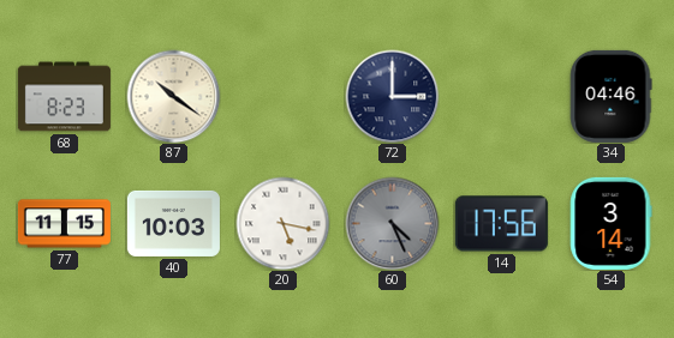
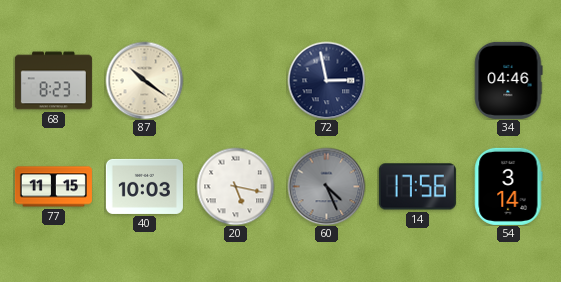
72: 3:00 -> 2:58
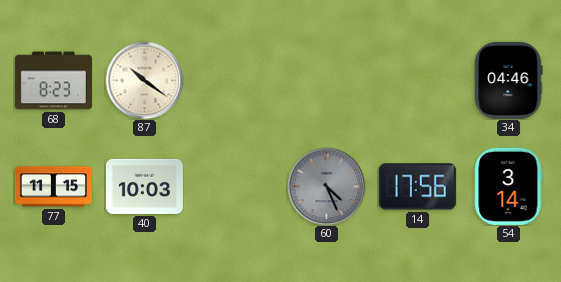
72: 2:58 -> none
20: 5:17 -> none
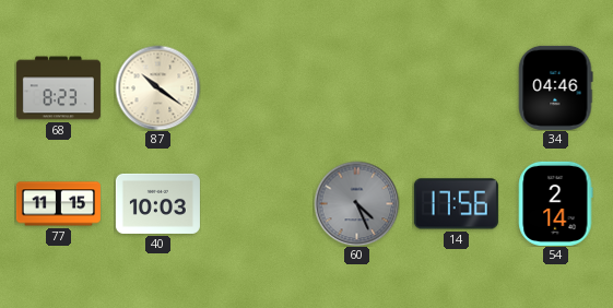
54: 3:14 -> 2:14
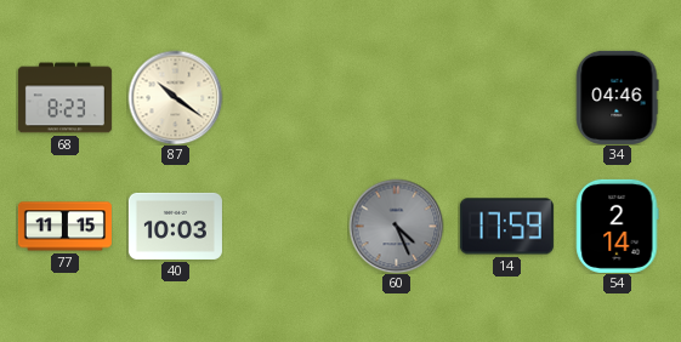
14: 17:56 -> 17:59
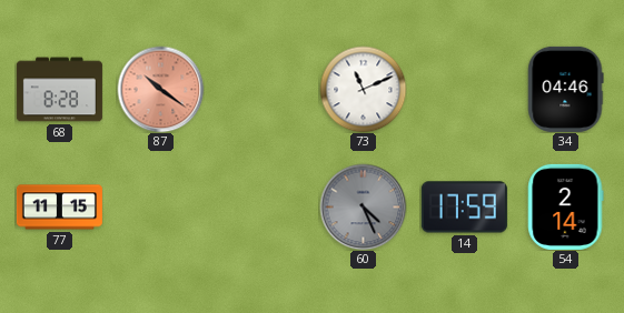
68: 8:23 -> 8:28
87 dial: cream -> salmon
73: none -> 11:11
40: 10:03 -> none
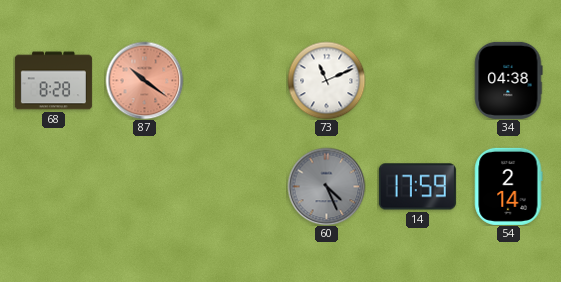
34: 04:46 -> 04:38
77: 11:15 -> none
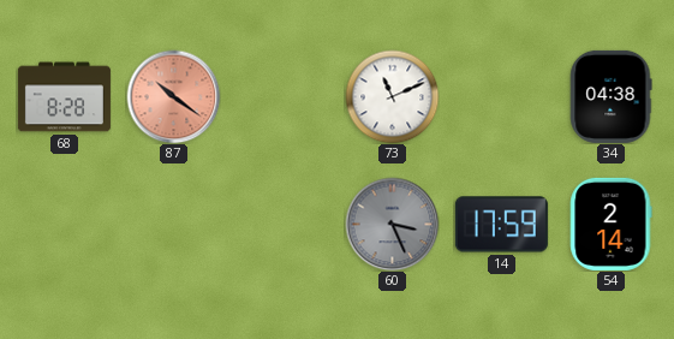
60: 4:26 -> 3:26
